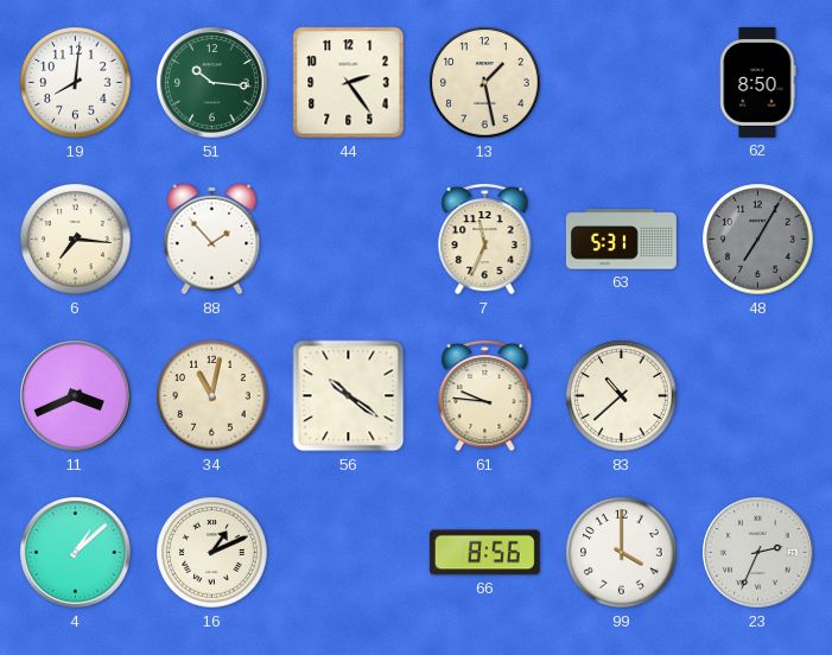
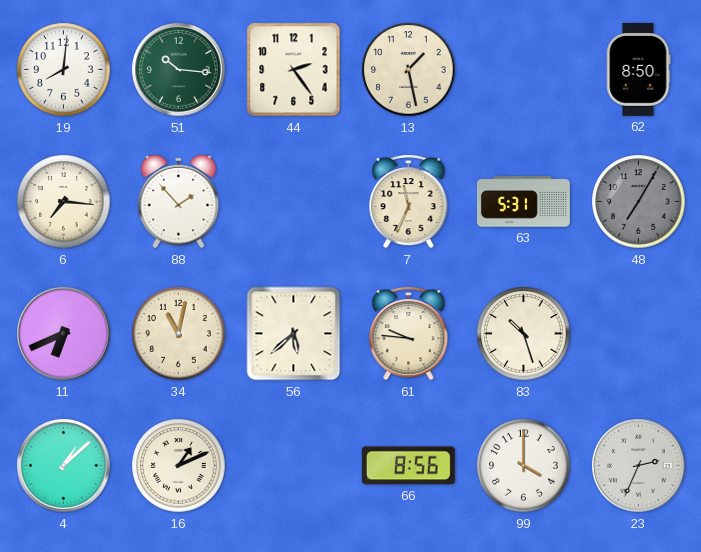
11: 3:41 -> 6:41
56: 10:21 -> 5:38
83: 10:38 -> 10:27
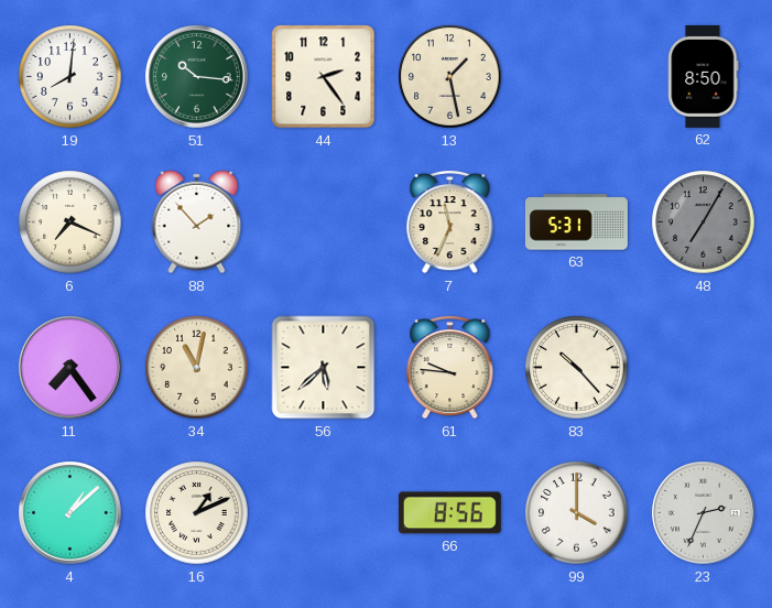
6: 7:16 -> 7:19
11: 6:41 -> 7:24
83: 10:27 -> 10:23
